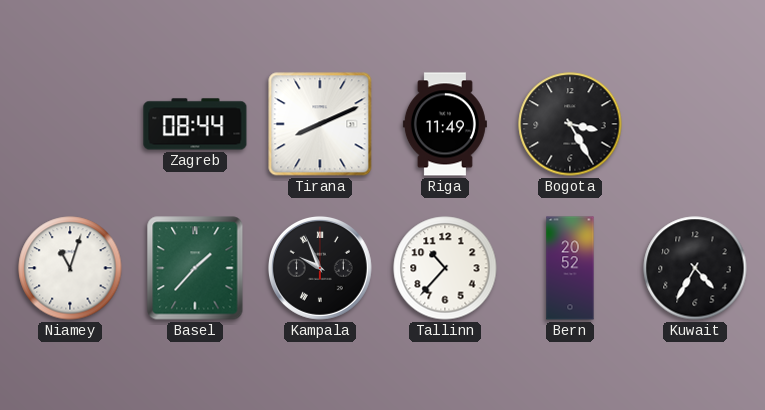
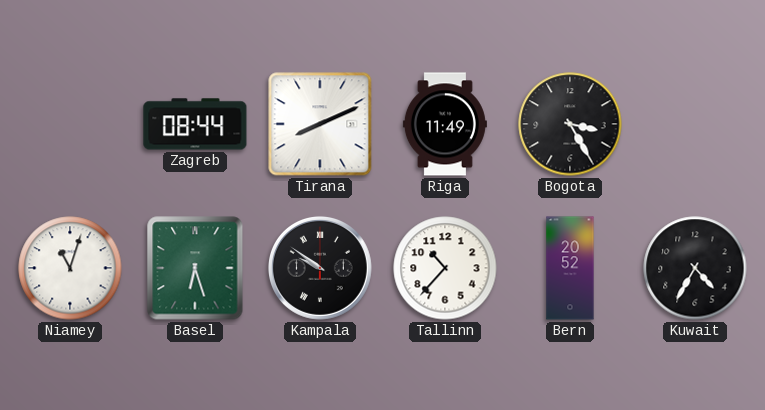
Basel: 1:37 -> 6:27
Kampala: 9:56 -> 9:51
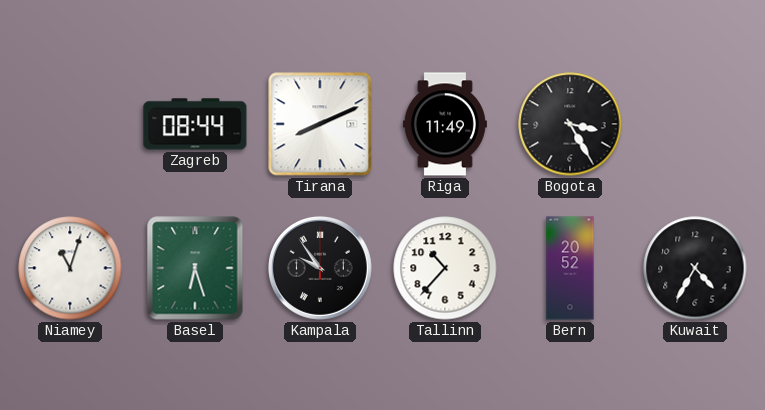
Kampala: 9:51 -> 9:54
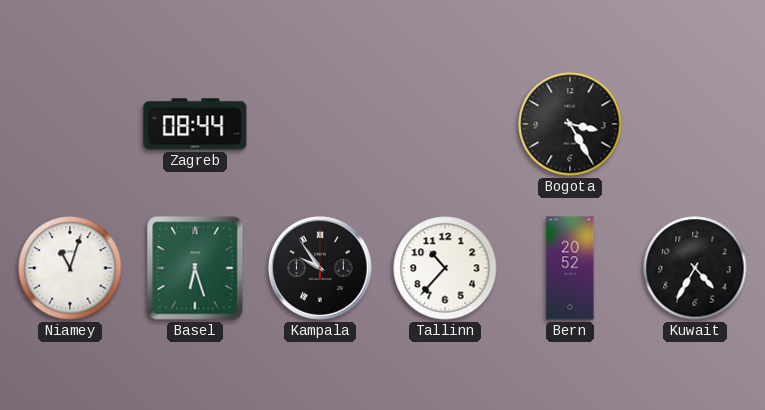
Tirana: 8:11 -> none
Riga: 11:49 -> none
